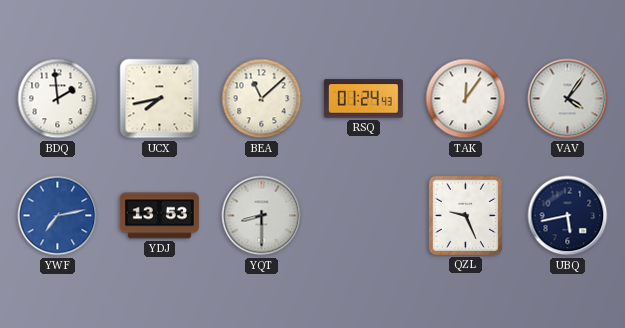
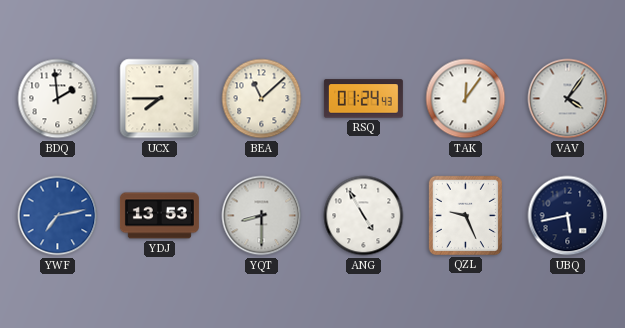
UCX: 7:43 -> 7:45
ANG: none -> 4:55
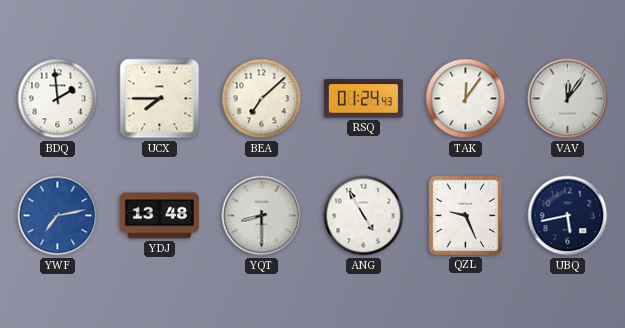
BEA: 11:08 -> 7:08
VAV: 4:06 -> 12:06
YDJ: 13:53 -> 13:48
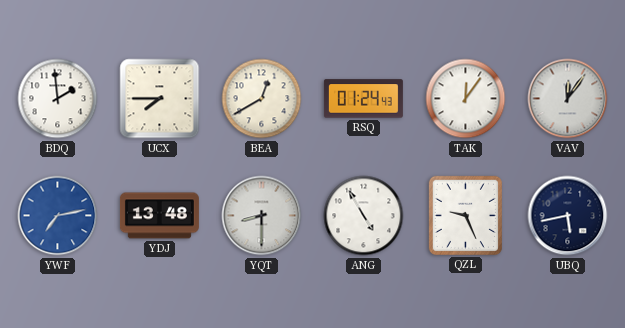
BEA: 7:08 -> 12:40
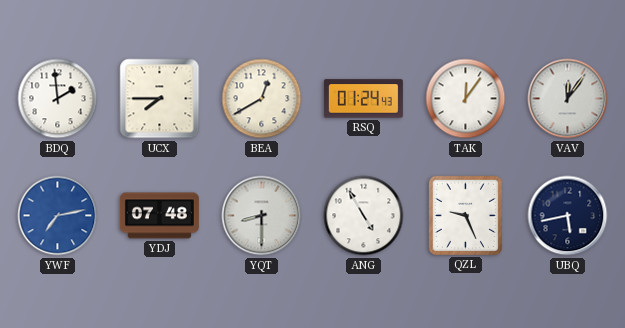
YDJ: 13:48 -> 07:48
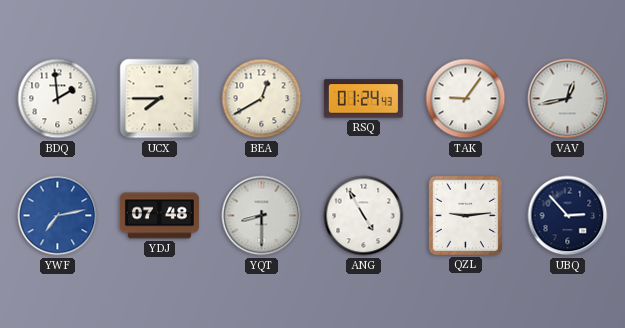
TAK: 12:06 -> 9:06
VAV: 12:06 -> 12:43
QZL: 9:26 -> 9:14
UBQ: 5:43 -> 2:53
